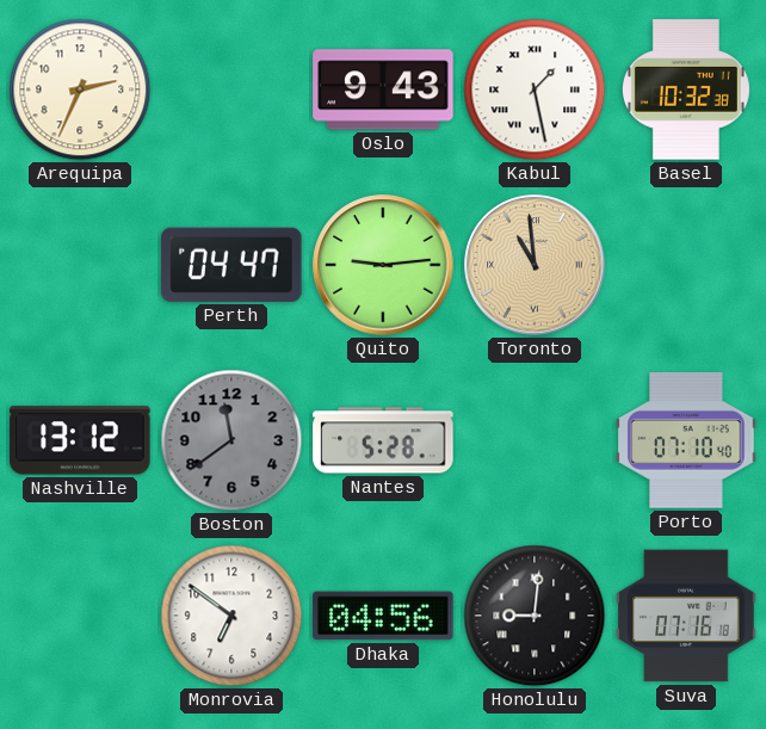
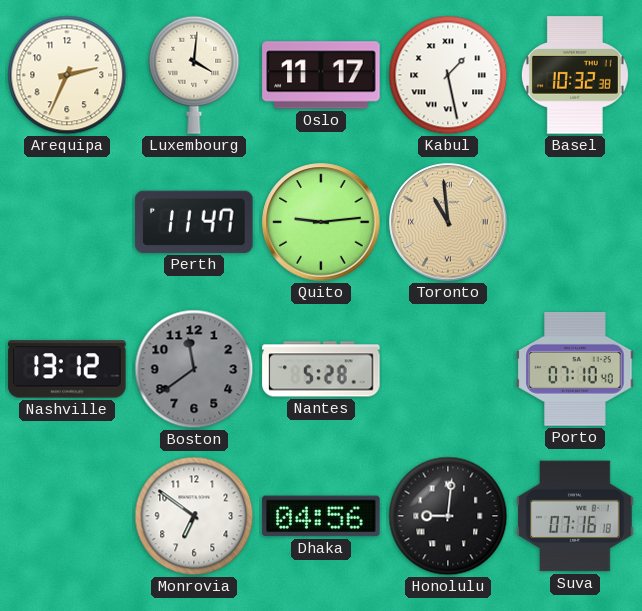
Luxembourg: none -> 4:01
Oslo: 9:43 -> 11:17
Perth: 04:47 -> 11:47
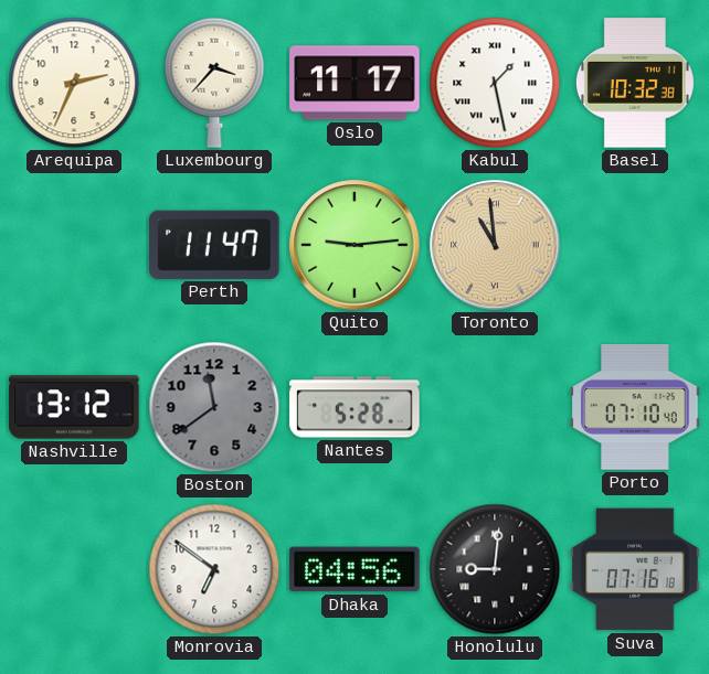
Luxembourg: 4:01 -> 3:37
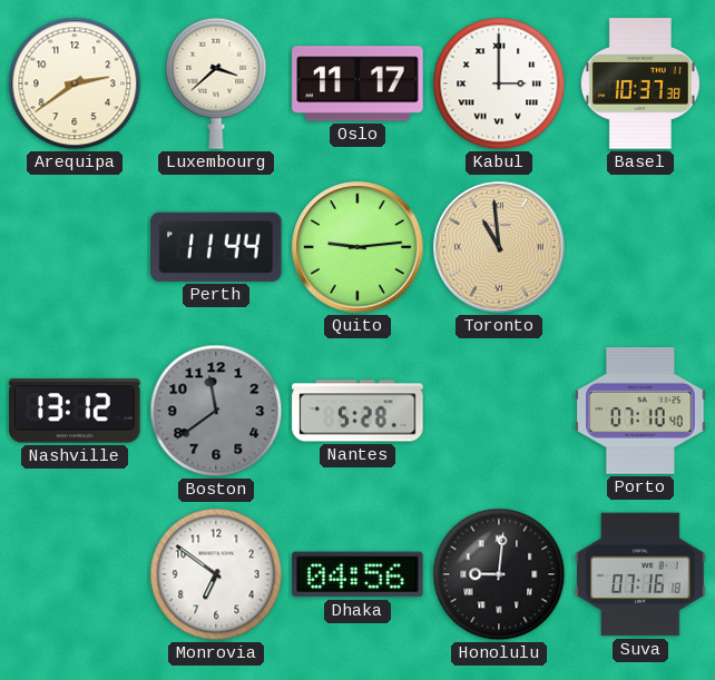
Arequipa: 2:34 -> 2:39
Luxembourg: 3:37 -> 3:38
Kabul: 1:28 -> 3:00
Basel: 10:32 -> 10:37
Perth: 11:47 -> 11:44
